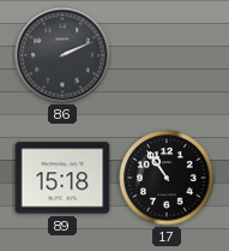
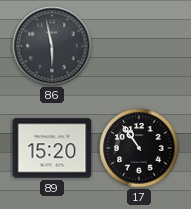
86: 2:11 -> 5:58
89: 15:18 -> 15:20
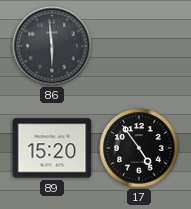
86: 5:58 -> 5:59
17: 10:54 -> 4:54
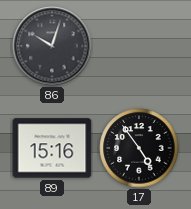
86: 5:59 -> 10:03
89: 15:20 -> 15:16
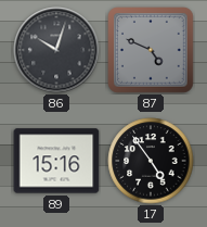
87: none -> 4:49
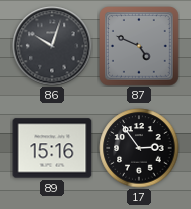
17: 4:54 -> 2:54
